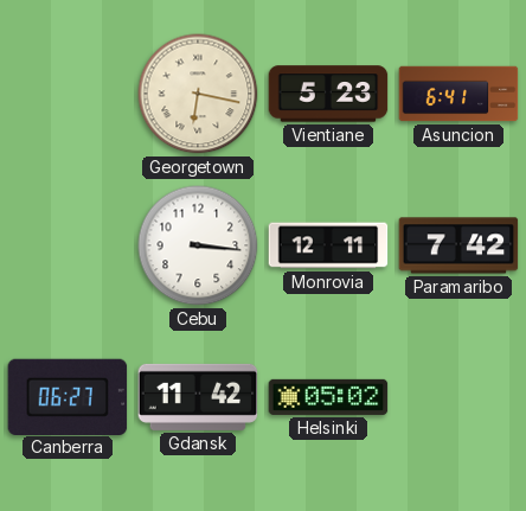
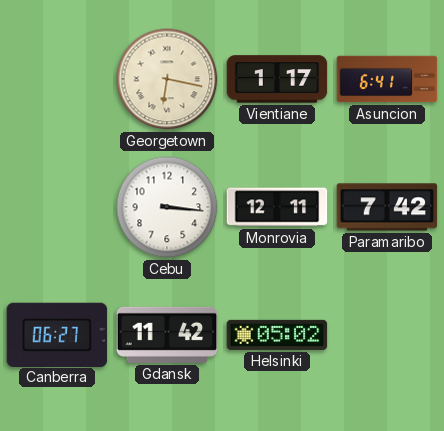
Vientiane: 5:23 -> 1:17
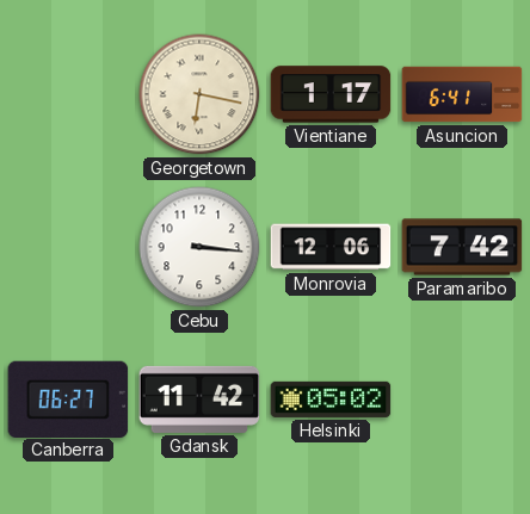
Monrovia: 12:11 -> 12:06
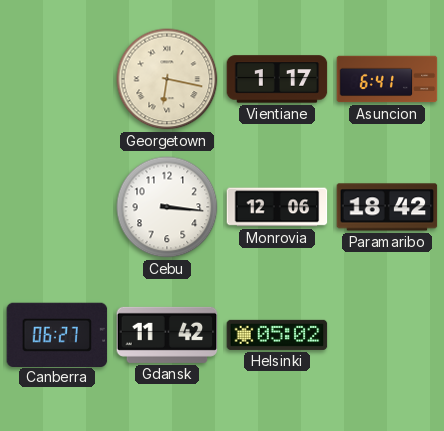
Paramaribo: 7:42 -> 18:42
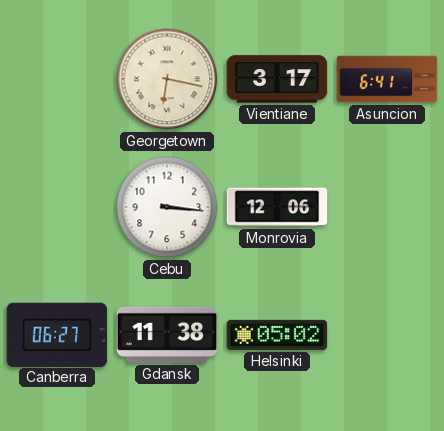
Vientiane: 1:17 -> 3:17
Paramaribo: 18:42 -> none
Gdansk: 11:42 -> 11:38
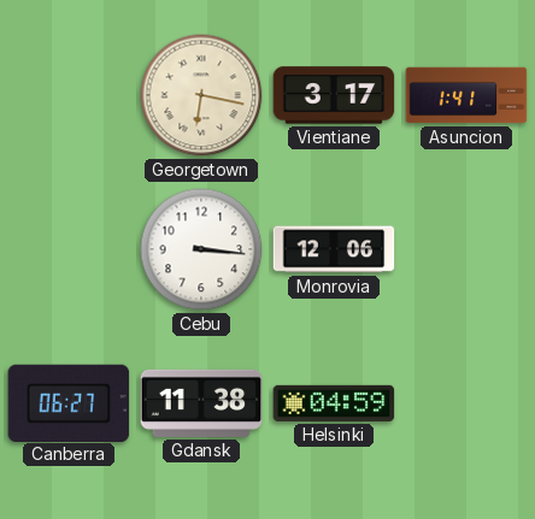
Asuncion: 6:41 -> 1:41
Helsinki: 05:02 -> 04:59
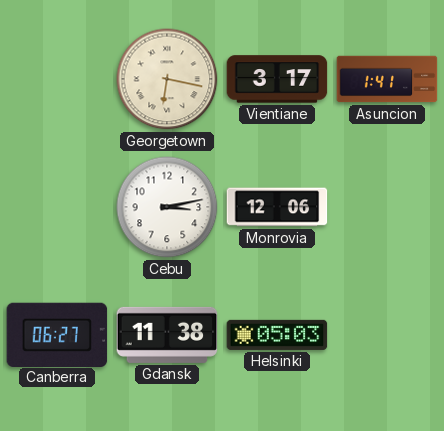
Cebu: 3:16 -> 3:13
Helsinki: 04:59 -> 05:03
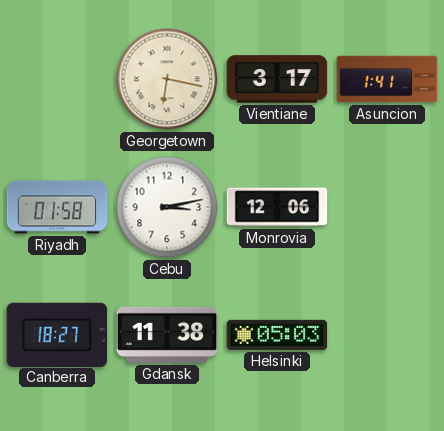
Riyadh: none -> 01:58
Canberra: 06:27 -> 18:27
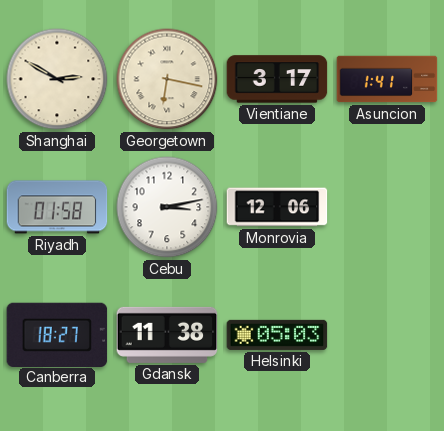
Shanghai: none -> 2:50
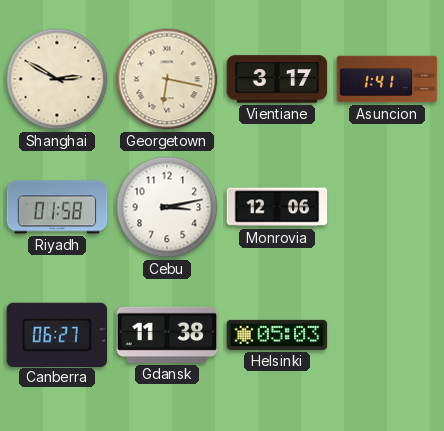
Canberra: 18:27 -> 06:27
